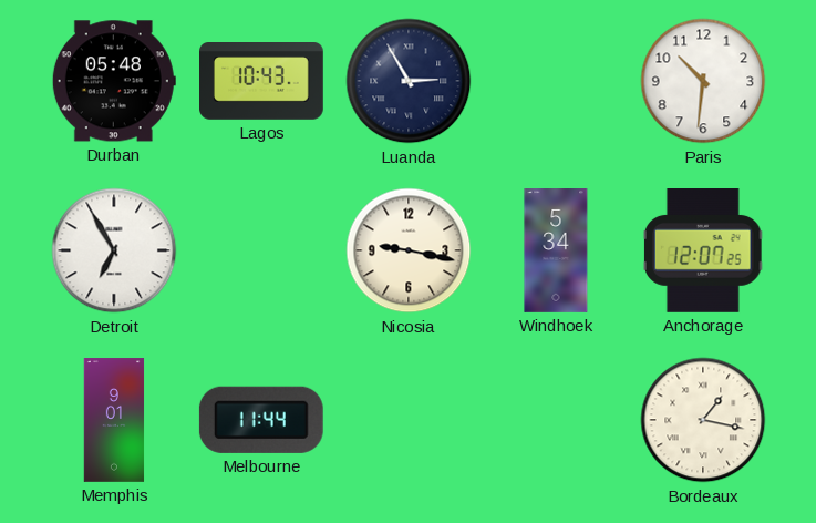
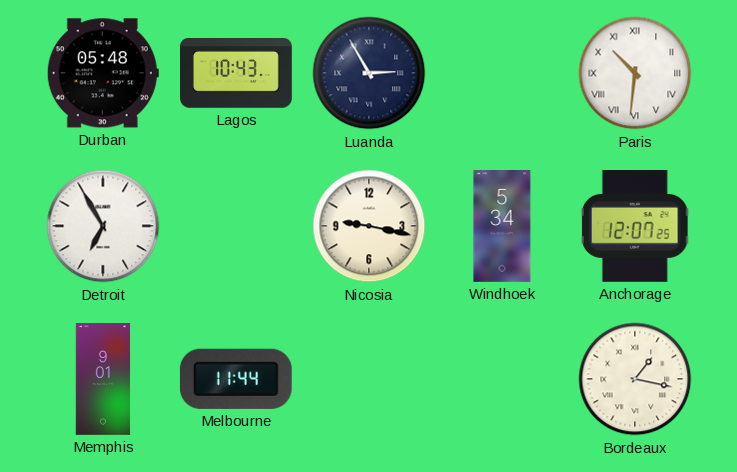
Paris numerals: Arabic -> Roman
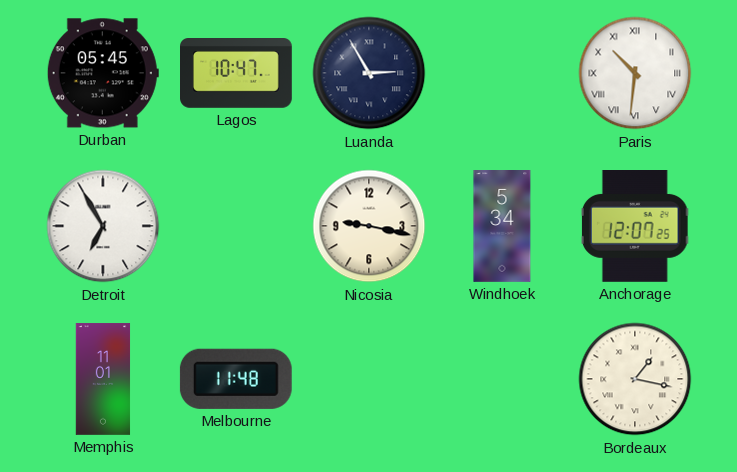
Durban: 05:48 -> 05:45
Lagos: 10:43 -> 10:47
Memphis: 9:01 -> 11:01
Melbourne: 11:44 -> 11:48
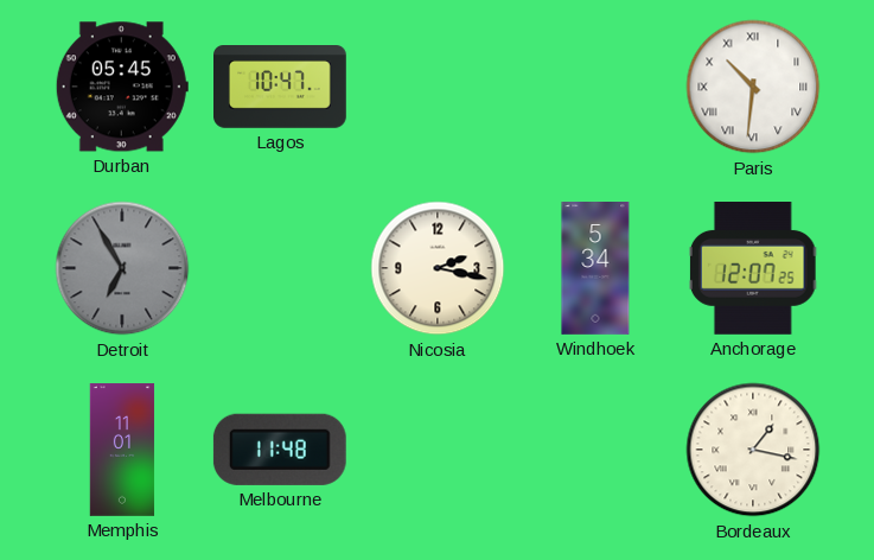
Luanda: 2:55 -> none
Detroit dial: white -> grey
Nicosia: 9:17 -> 2:17
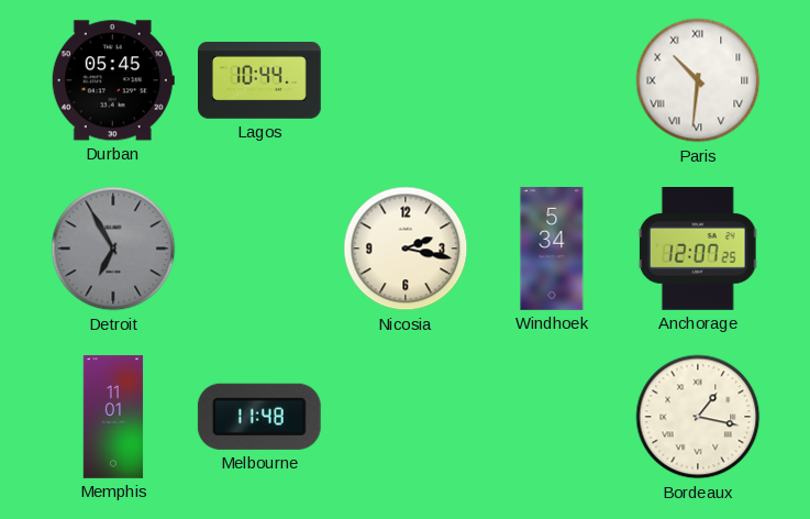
Lagos: 10:47 -> 10:44
